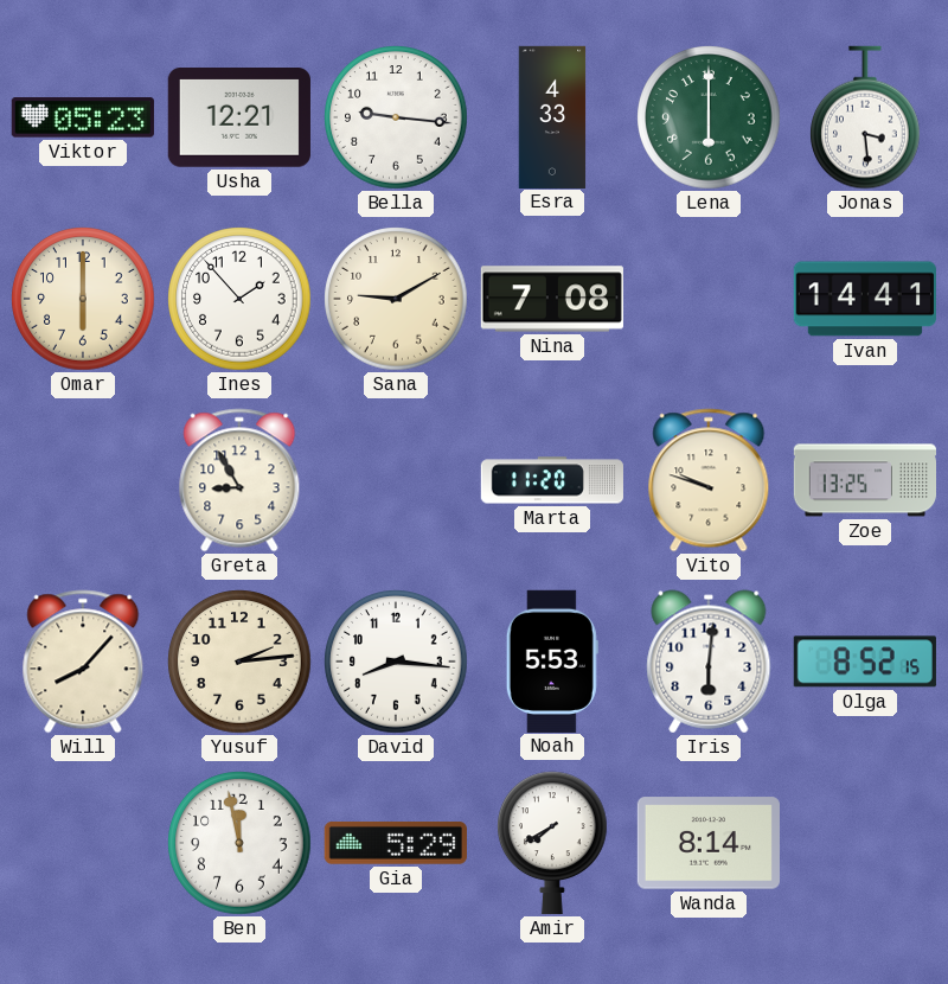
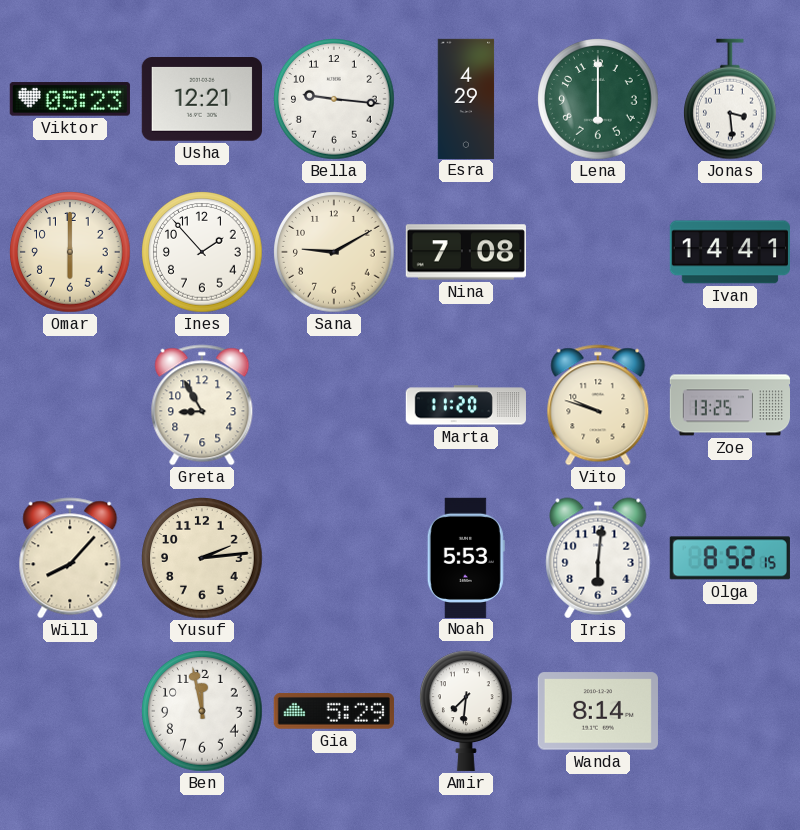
Esra: 4:33 -> 4:29
David: 8:16 -> none
Amir: 7:40 -> 7:31
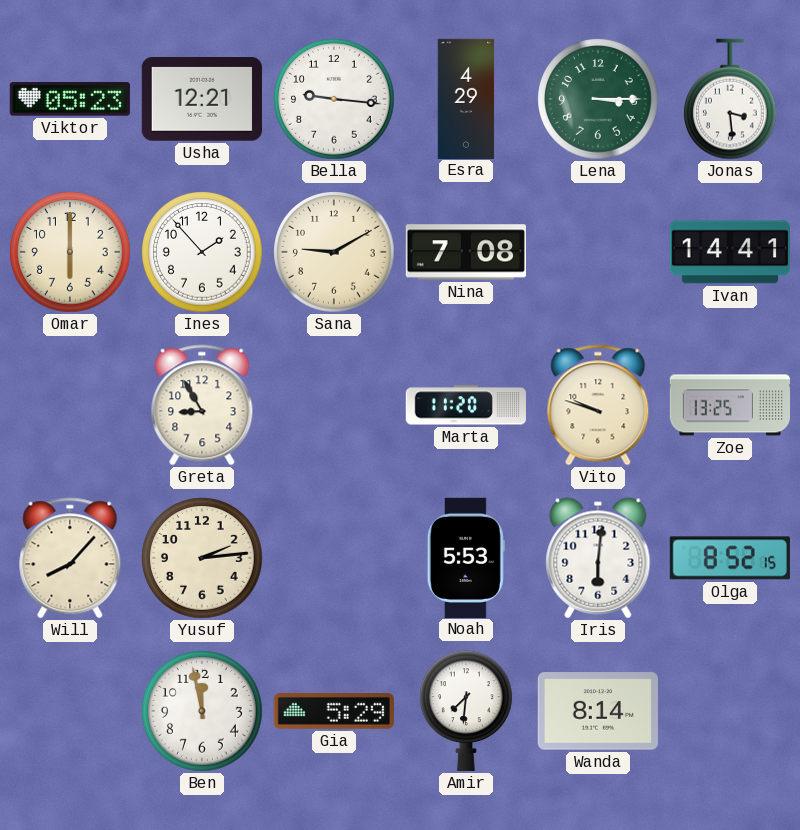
Lena: 6:00 -> 3:15
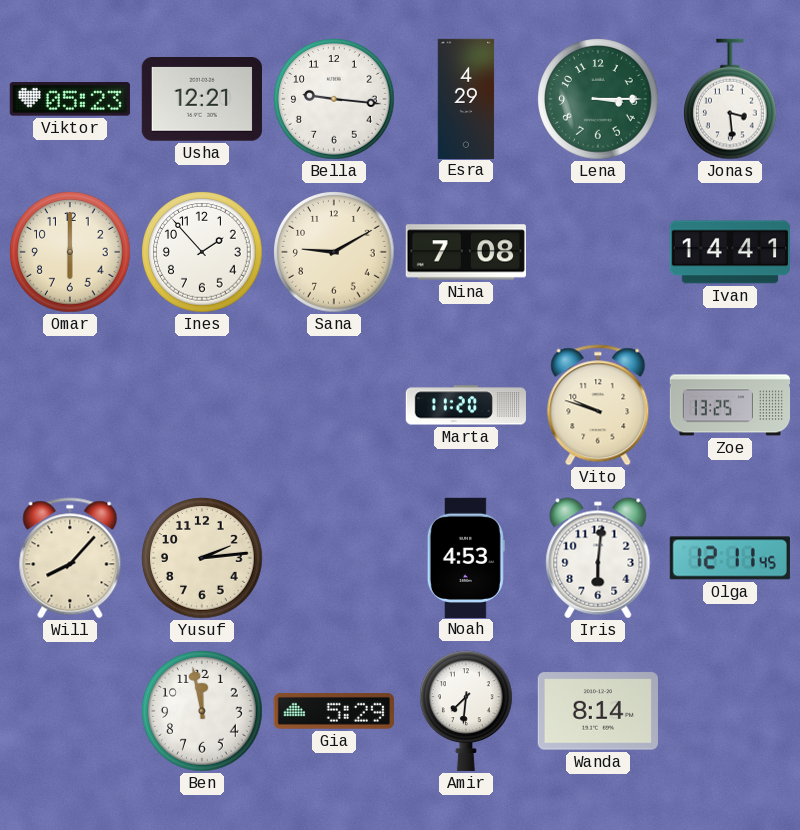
Greta: 8:55 -> none
Noah: 5:53 -> 4:53
Olga: 8:52 -> 12:11
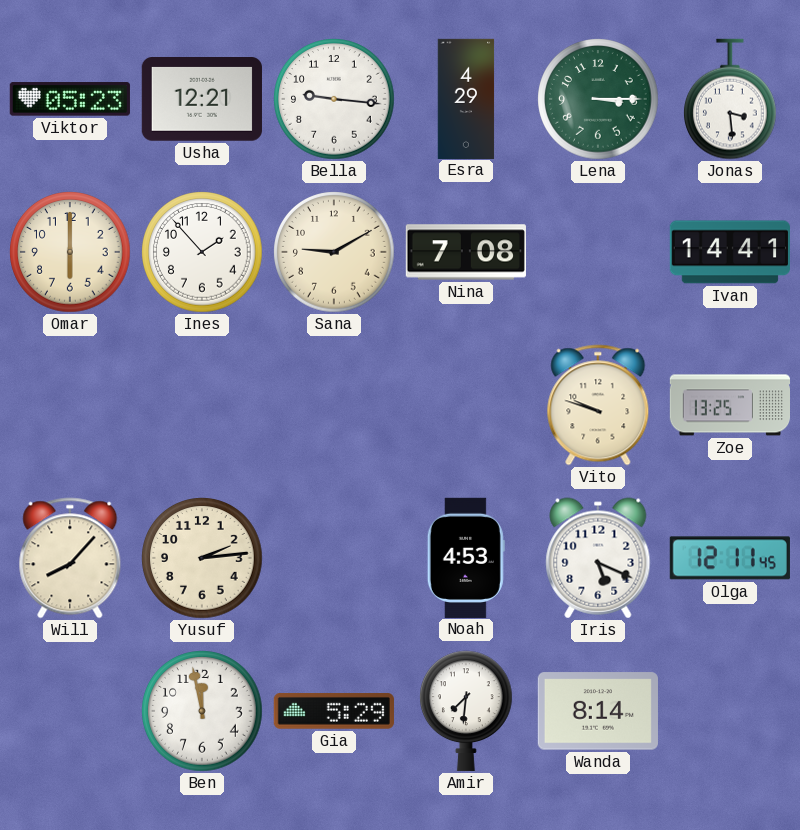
Marta: 11:20 -> none
Iris: 6:01 -> 5:19
